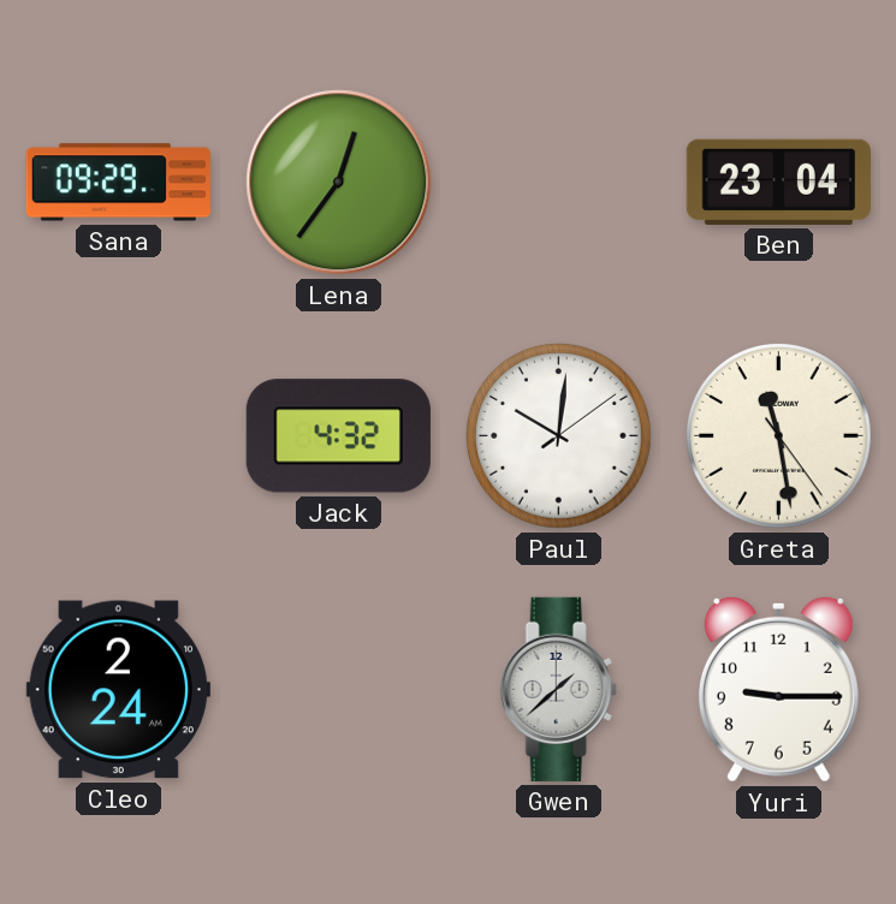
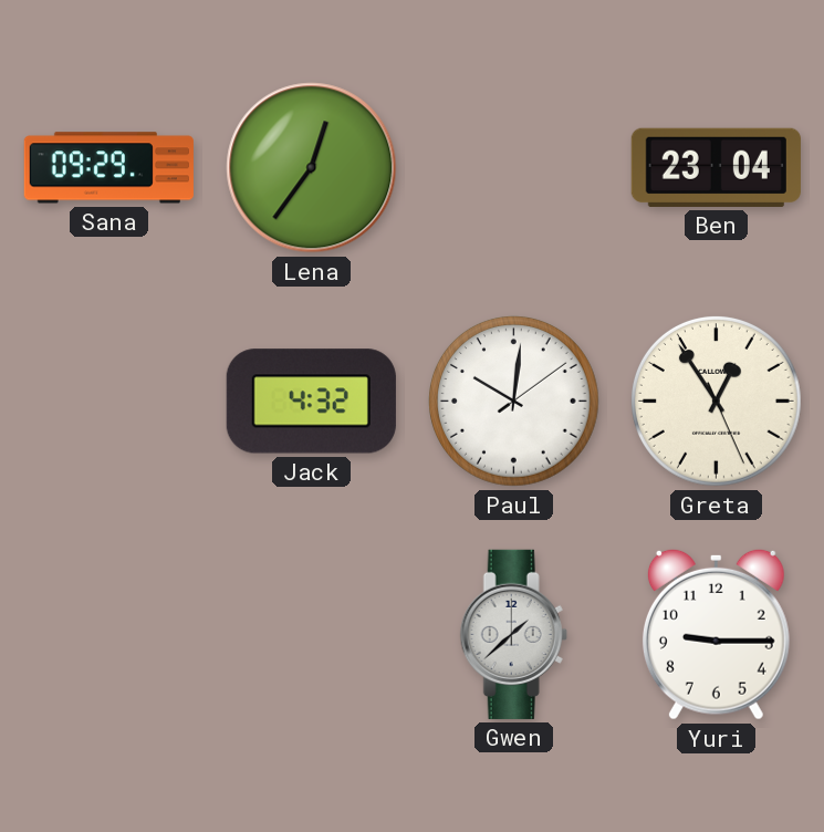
Greta: 11:28 -> 12:54
Cleo: 2:24 -> none
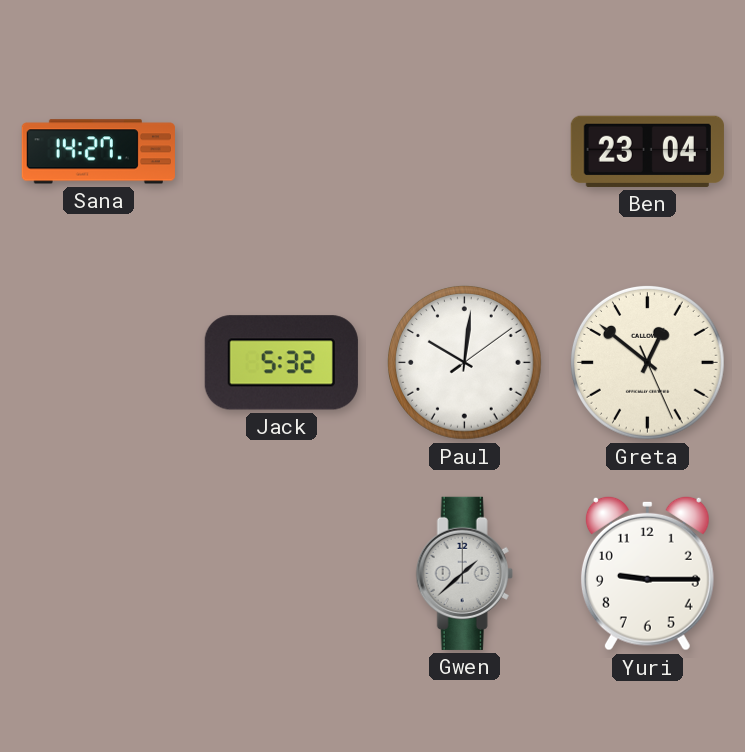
Sana: 09:29 -> 14:27
Lena: 12:36 -> none
Jack: 4:32 -> 5:32
Greta: 12:54 -> 12:51
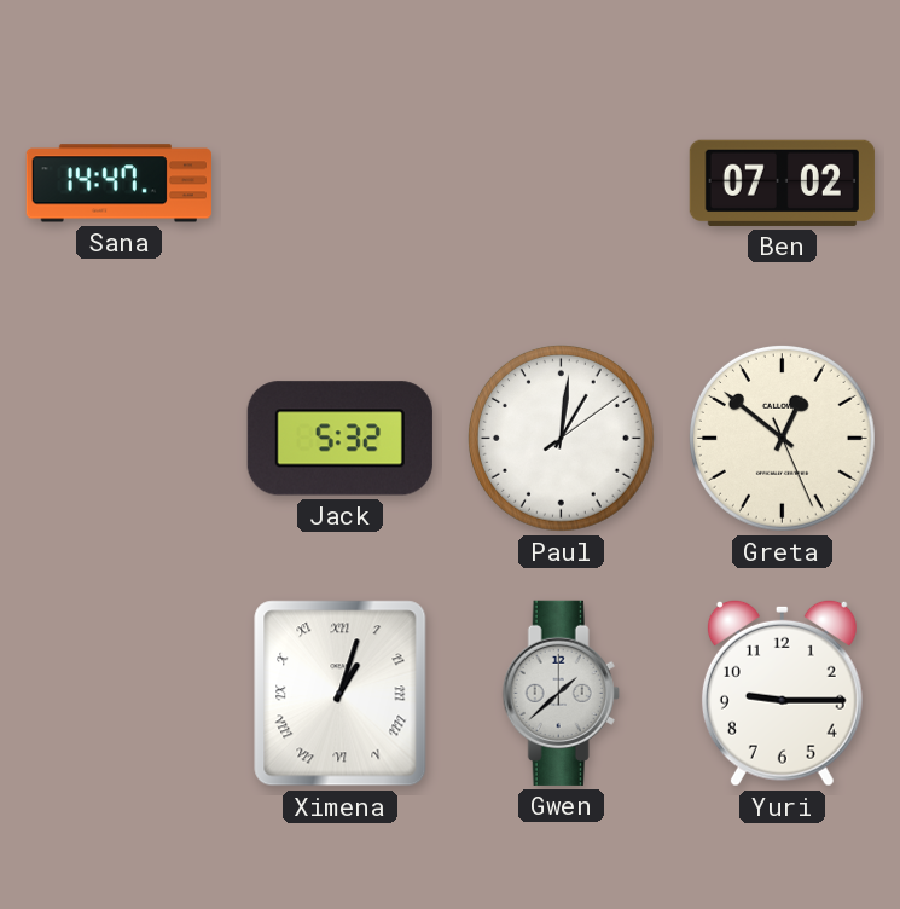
Sana: 14:27 -> 14:47
Ben: 23:04 -> 07:02
Paul: 10:01 -> 1:01
Ximena: none -> 1:03
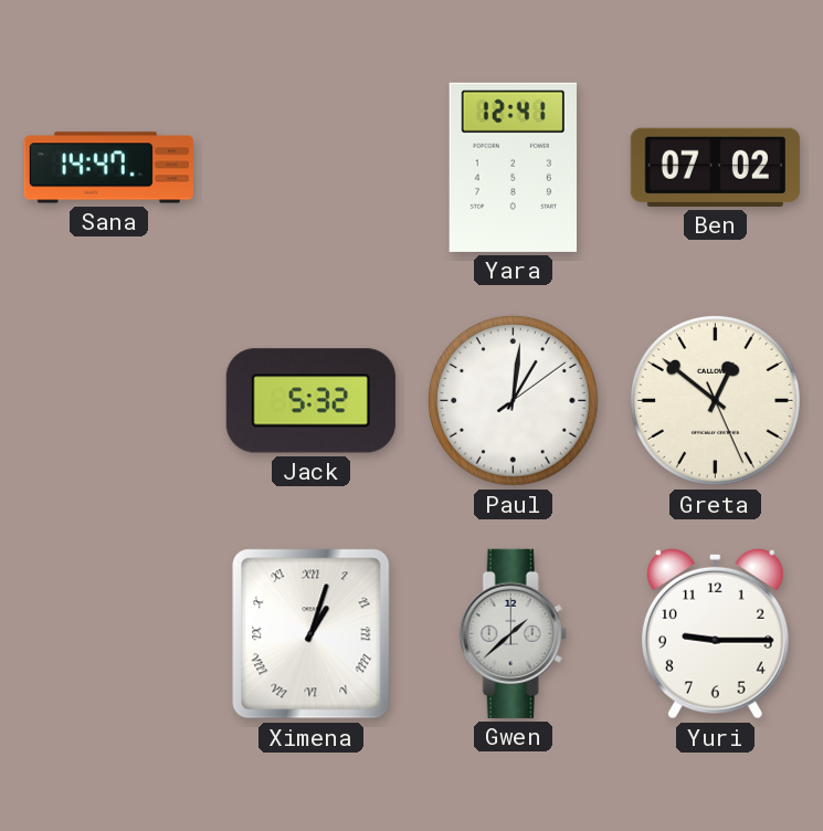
Yara: none -> 12:41
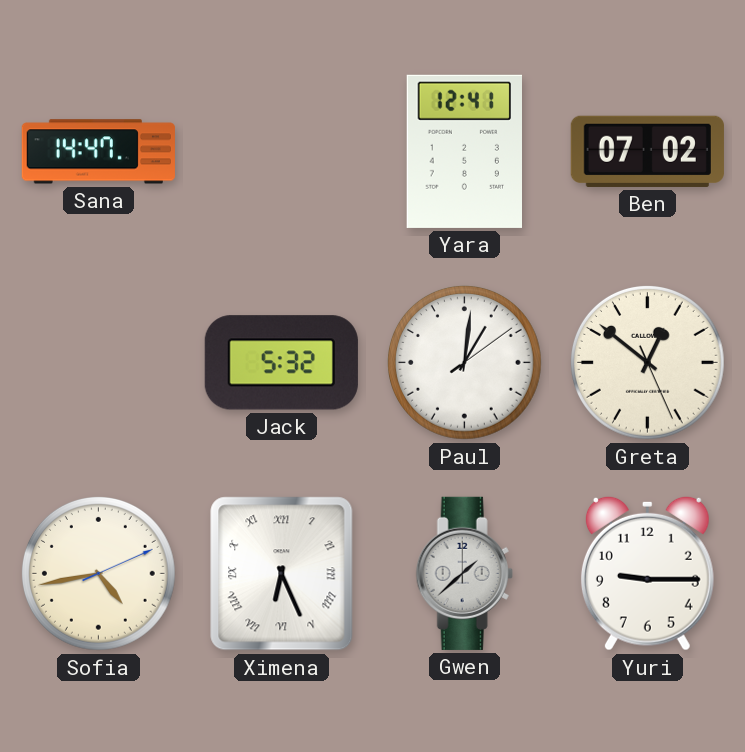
Sofia: none -> 4:43
Ximena: 1:03 -> 6:26
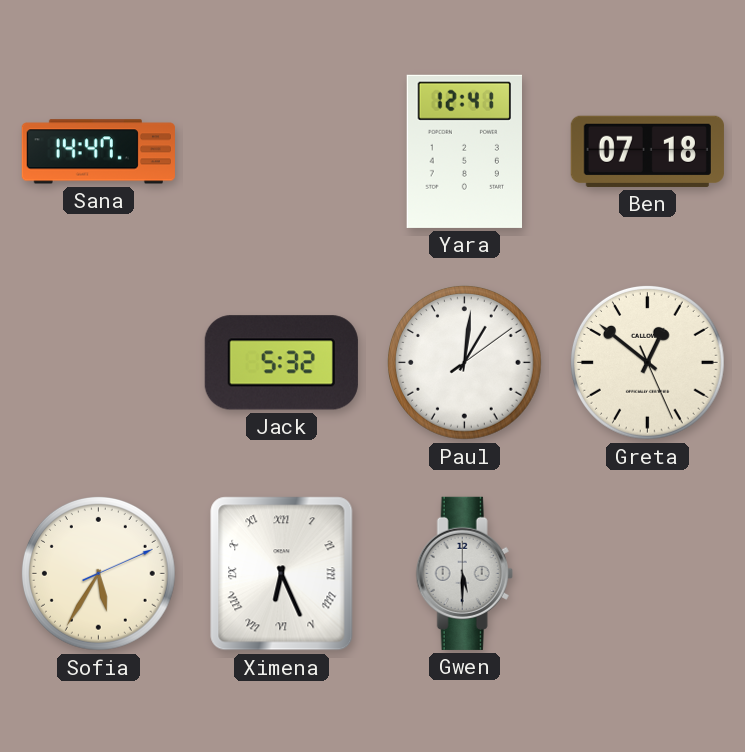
Ben: 07:02 -> 07:18
Sofia: 4:43 -> 5:35
Gwen: 1:38 -> 5:30
Yuri: 9:15 -> none
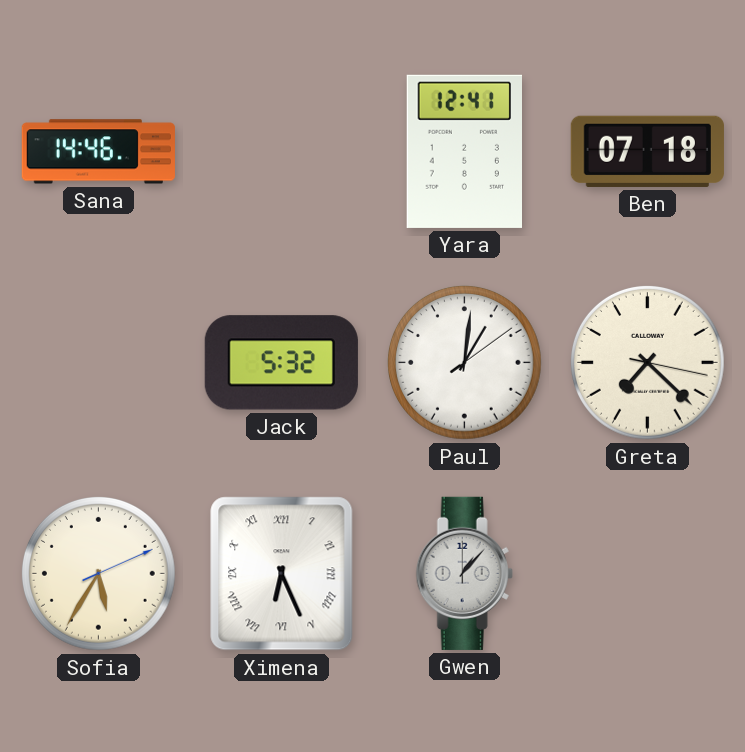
Sana: 14:47 -> 14:46
Greta: 12:51 -> 7:22
Gwen: 5:30 -> 1:07
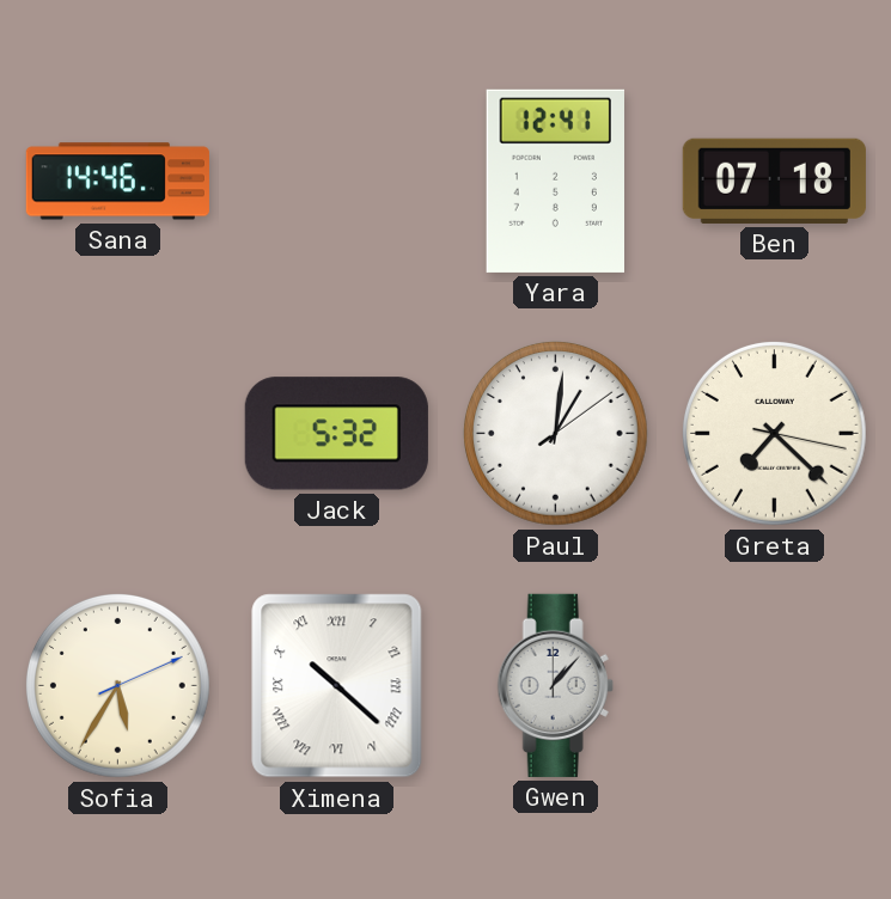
Ximena: 6:26 -> 10:22
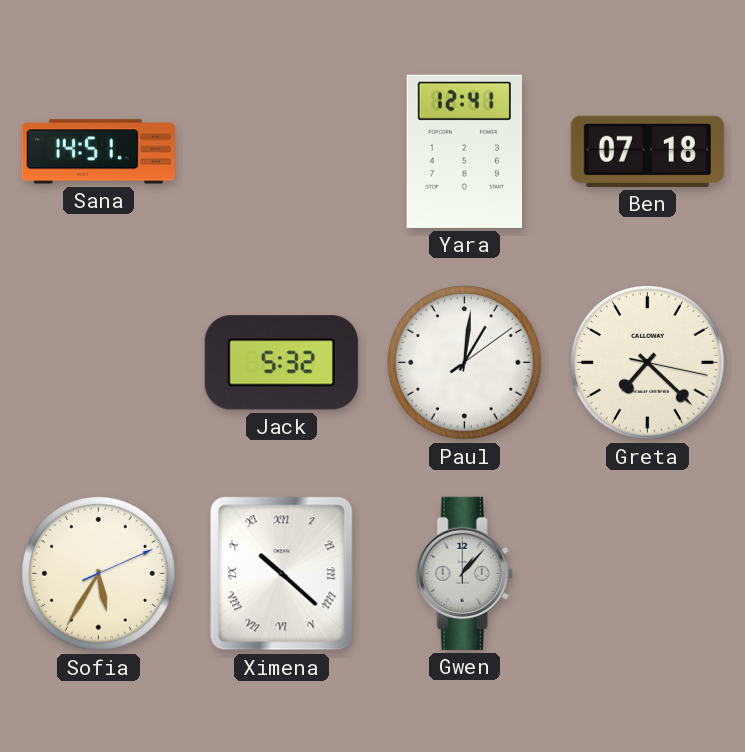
Sana: 14:46 -> 14:51
